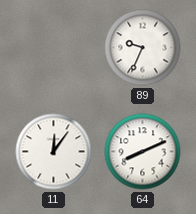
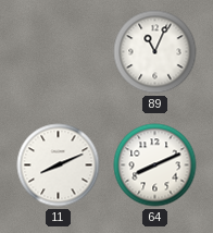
89: 9:34 -> 11:04
11: 12:06 -> 8:11
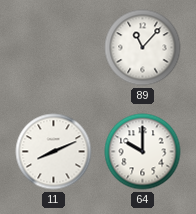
89: 11:04 -> 11:07
64: 8:11 -> 10:00
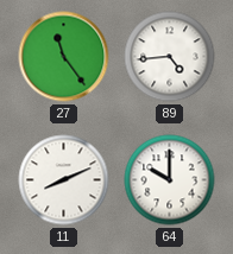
27: none -> 11:24
89: 11:07 -> 4:44
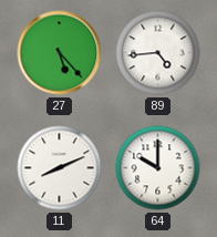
27: 11:24 -> 5:23
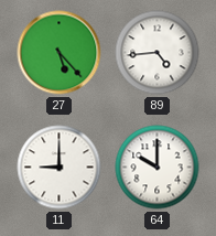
11: 8:11 -> 9:00
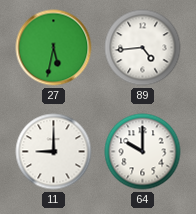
27: 5:23 -> 5:32
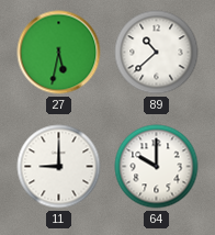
89: 4:44 -> 10:38
